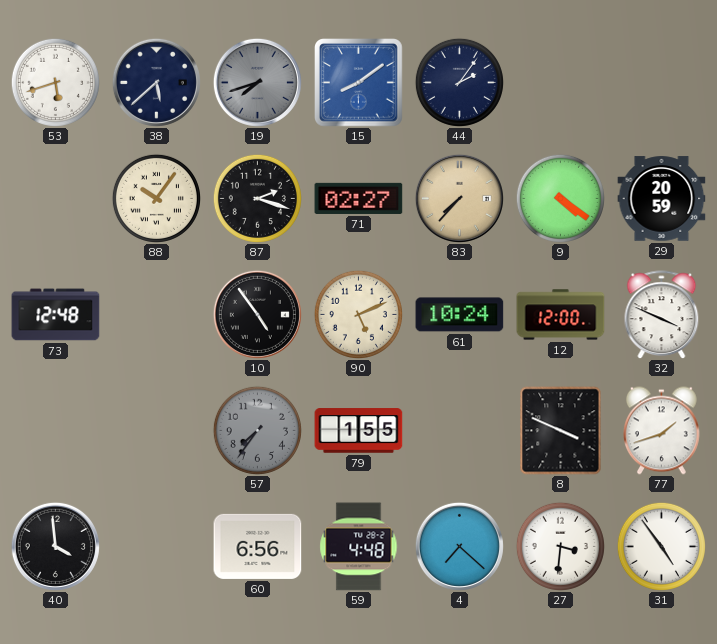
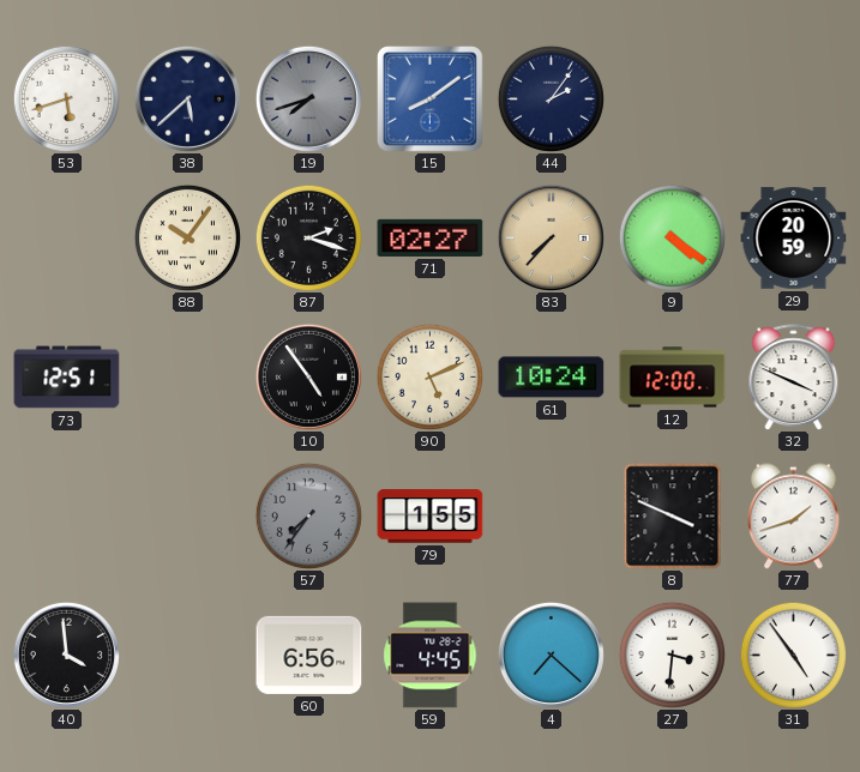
73: 12:48 -> 12:51
59: 4:48 -> 4:45
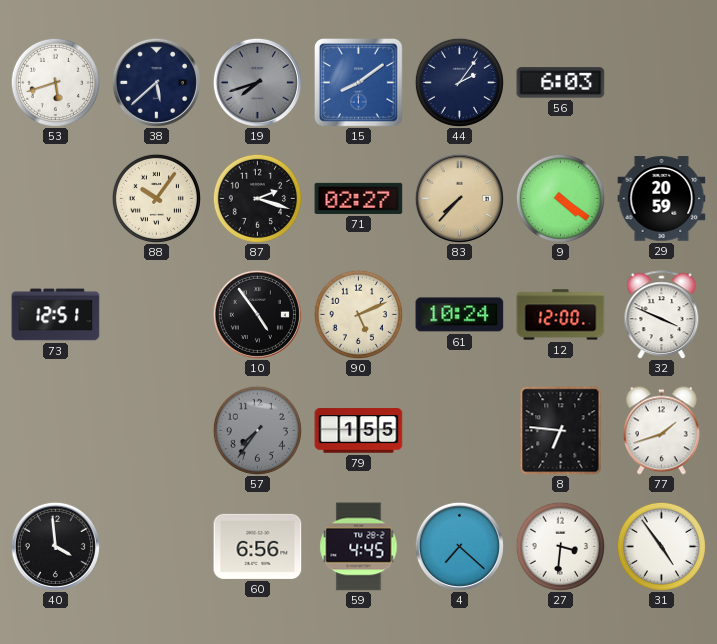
56: none -> 6:03
8: 3:49 -> 6:46
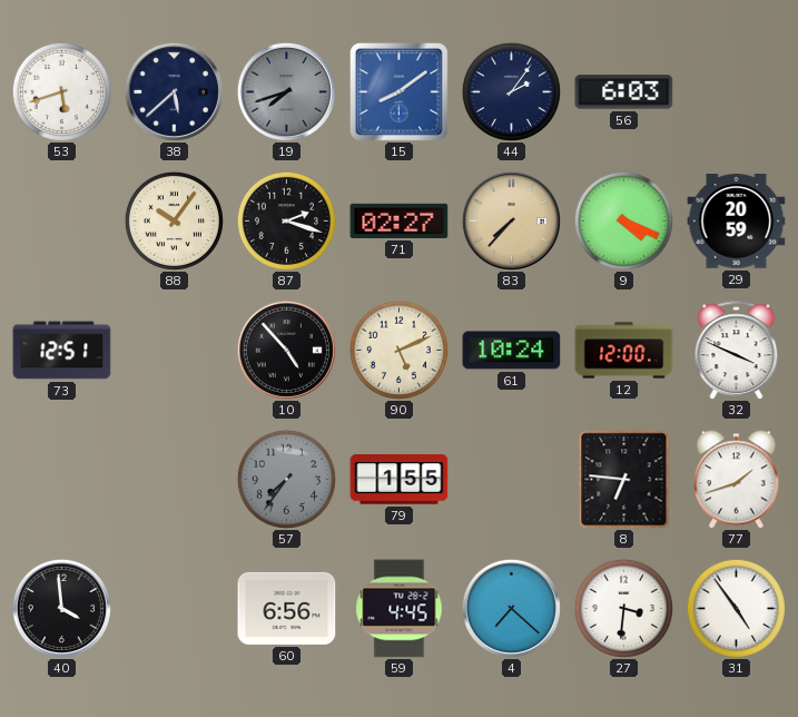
9: 4:21 -> 4:19
10: 4:54 -> 4:53
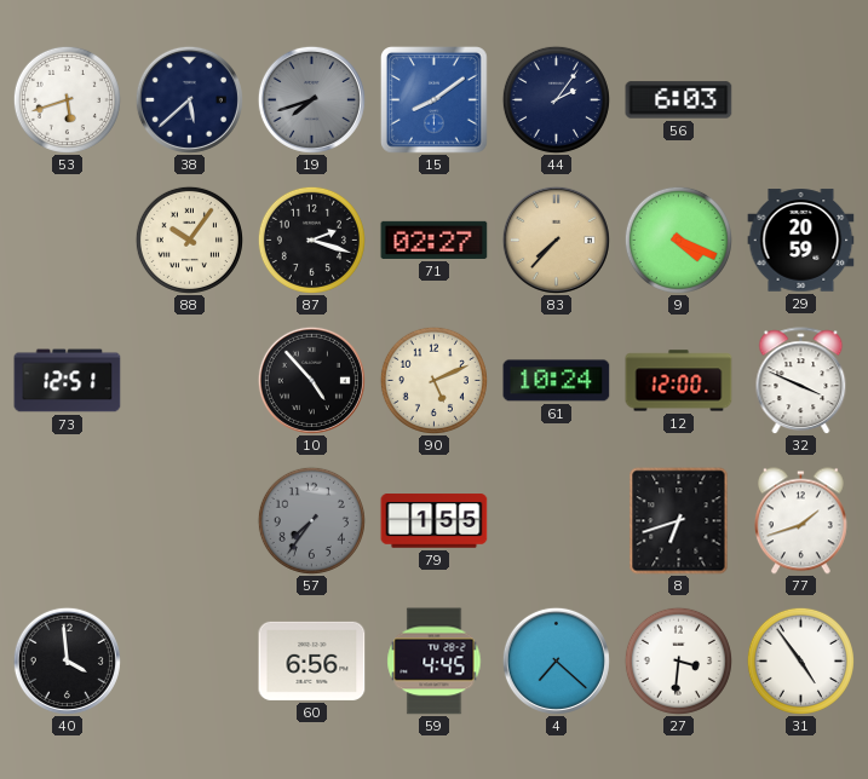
8: 6:46 -> 6:42
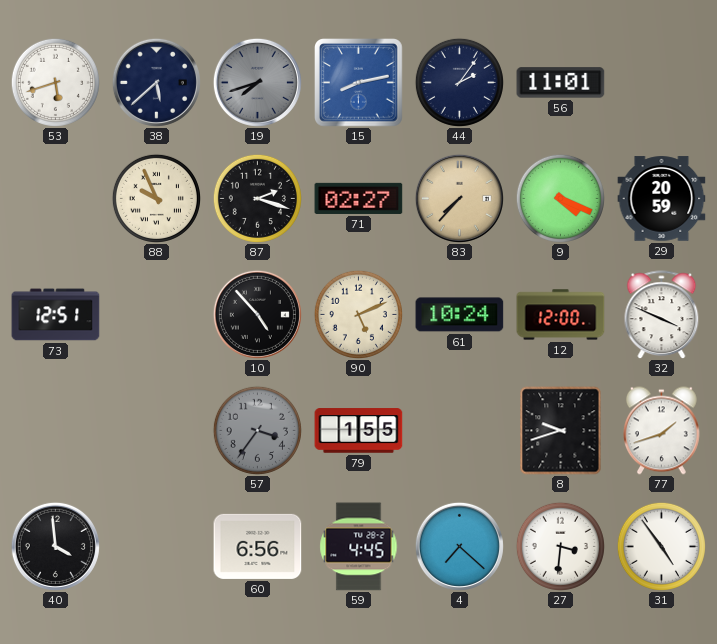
15: 8:09 -> 8:13
56: 6:03 -> 11:01
88: 10:06 -> 9:56
57: 7:36 -> 3:36
8: 6:42 -> 9:42
